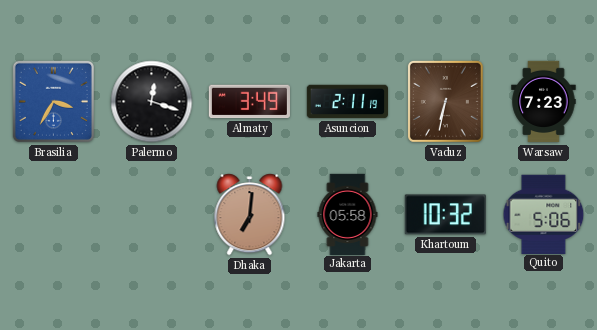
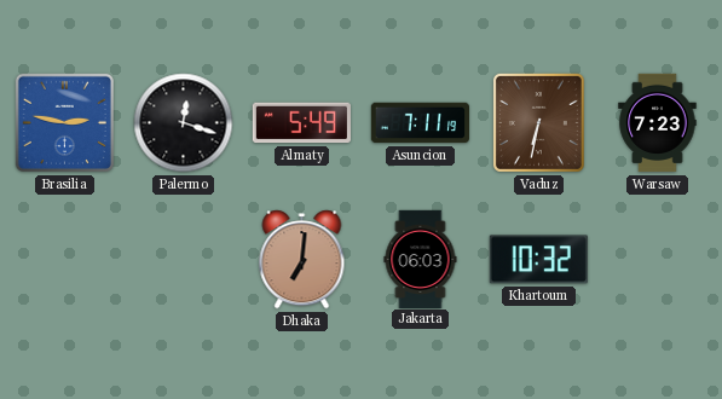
Brasilia: 3:35 -> 2:47
Almaty: 3:49 -> 5:49
Asuncion: 2:11 -> 7:11
Jakarta: 05:58 -> 06:03
Quito: 5:06 -> none
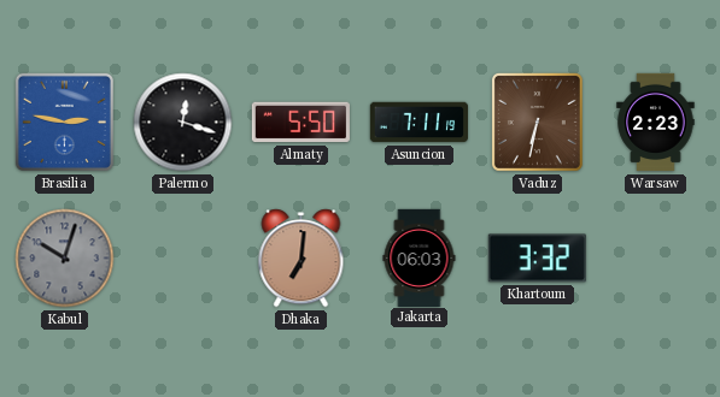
Almaty: 5:49 -> 5:50
Warsaw: 7:23 -> 2:23
Kabul: none -> 10:03
Khartoum: 10:32 -> 3:32
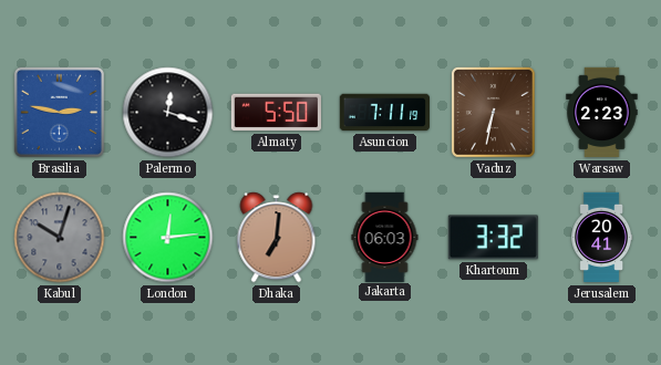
London: none -> 12:14
Jerusalem: none -> 20:41
